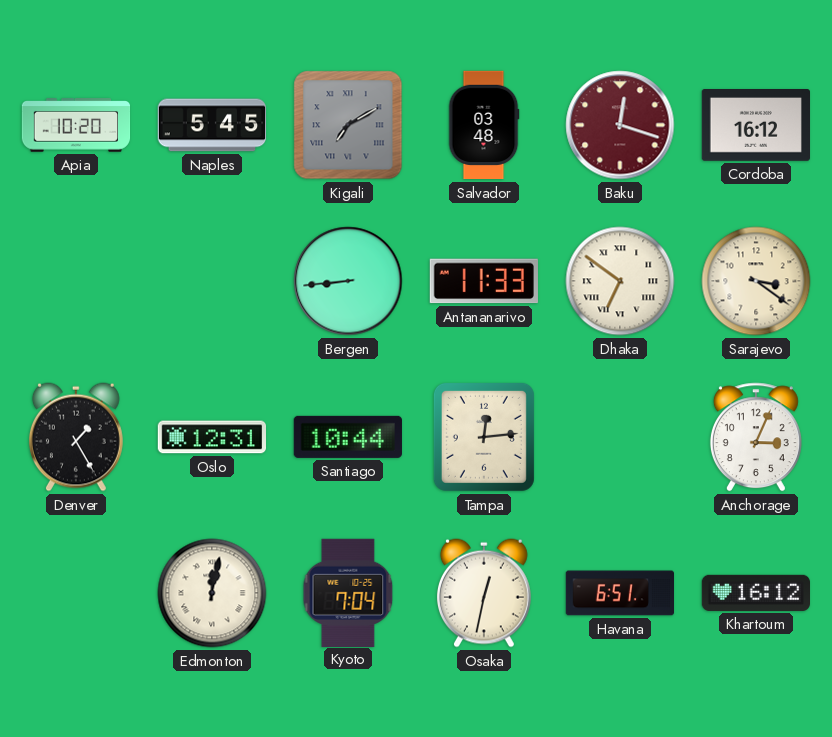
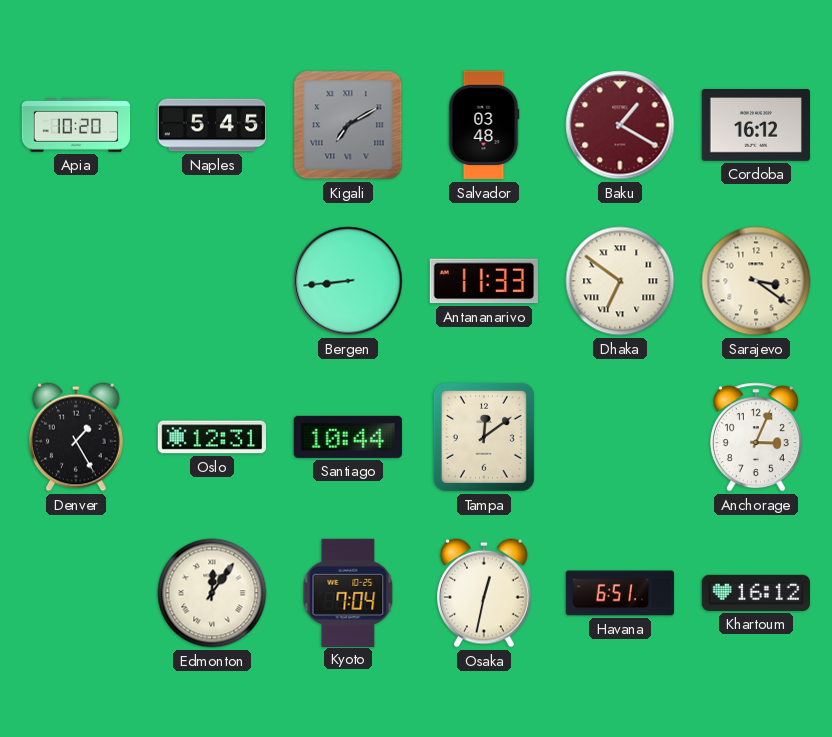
Baku: 12:18 -> 1:20
Tampa: 12:14 -> 12:09
Edmonton: 12:02 -> 12:06
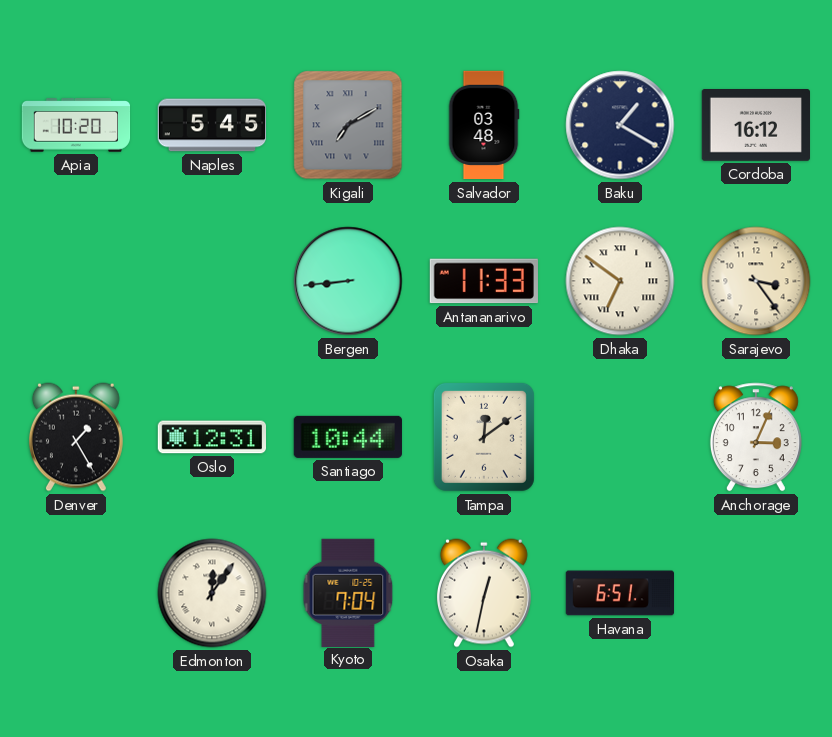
Baku dial: burgundy -> navy
Sarajevo: 3:21 -> 3:24
Khartoum: 16:12 -> none
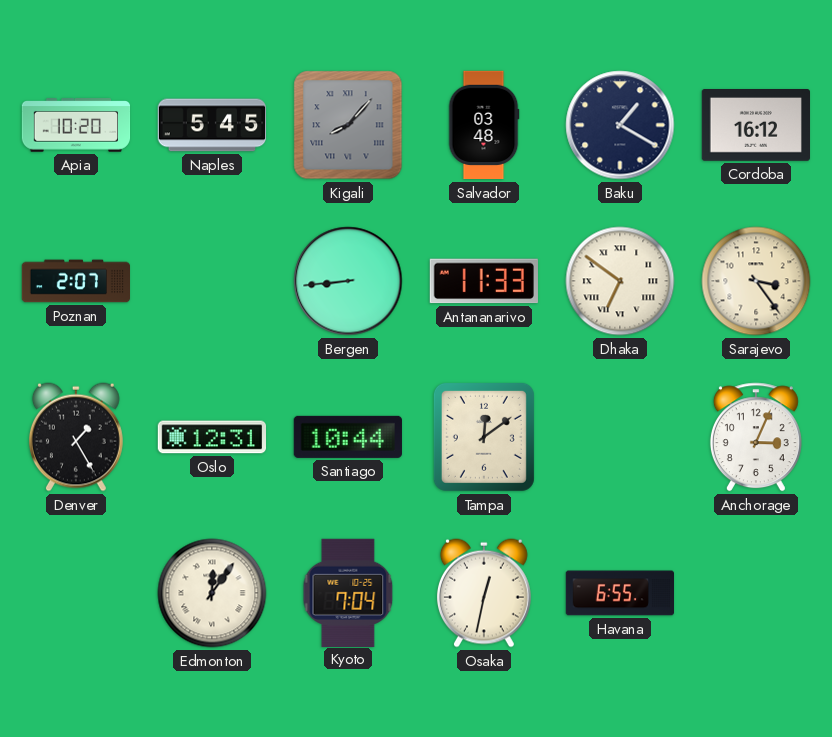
Kigali: 7:10 -> 8:07
Poznan: none -> 2:07
Havana: 6:51 -> 6:55
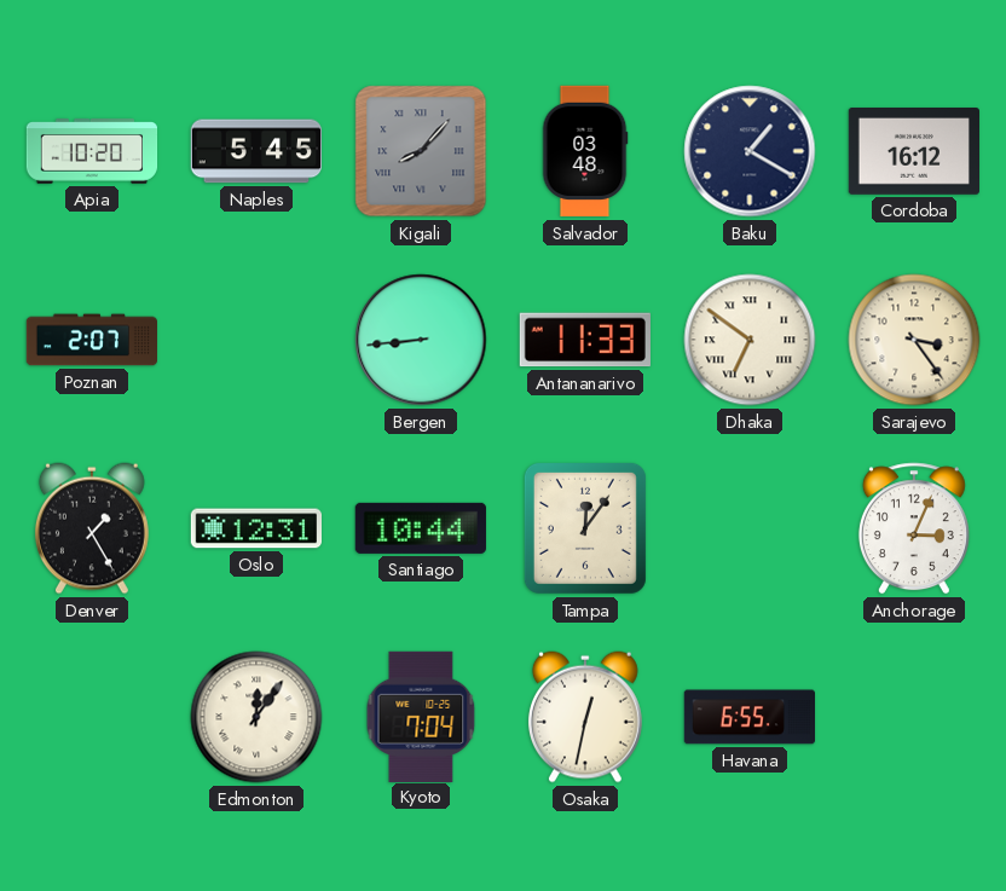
Tampa: 12:09 -> 12:06
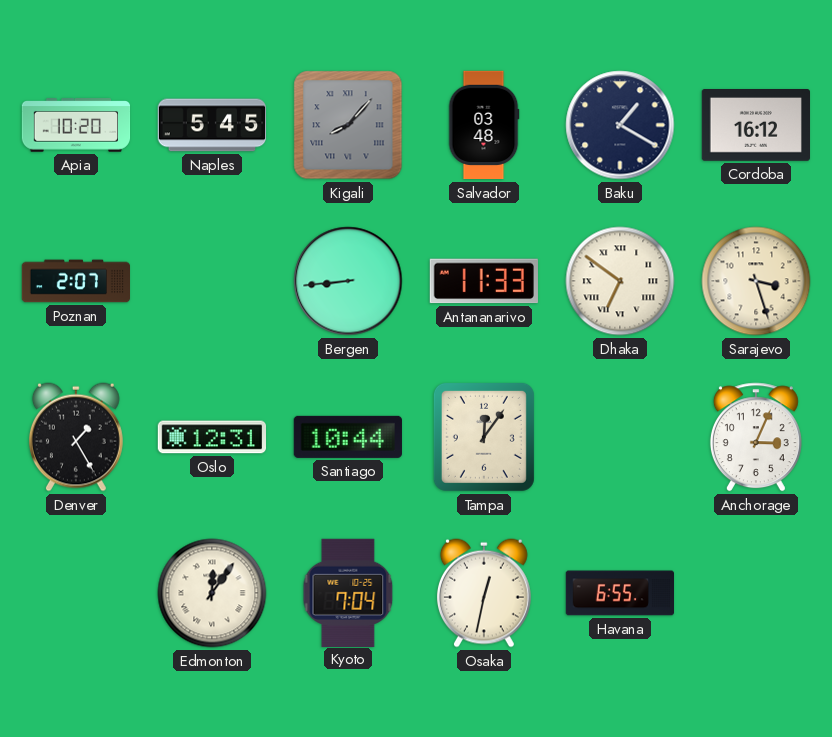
Sarajevo: 3:24 -> 3:27
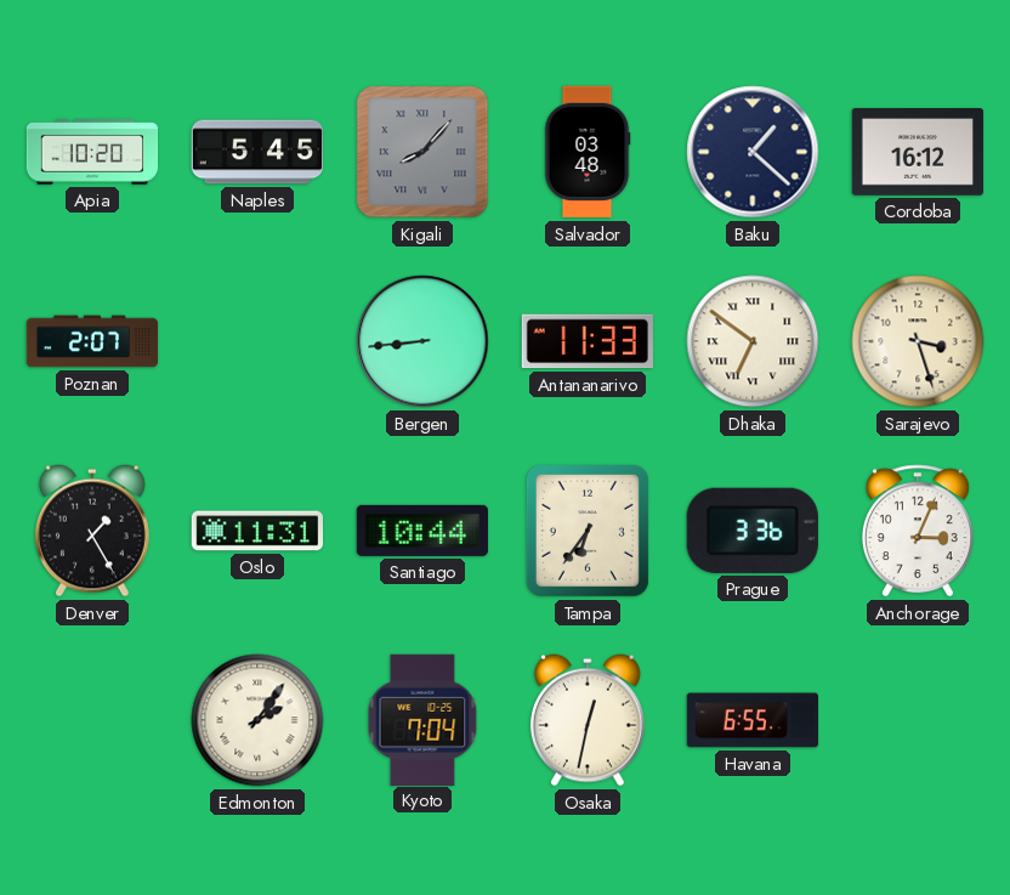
Baku: 1:20 -> 1:22
Oslo: 12:31 -> 11:31
Tampa: 12:06 -> 6:36
Prague: none -> 3:36
Edmonton: 12:06 -> 2:06
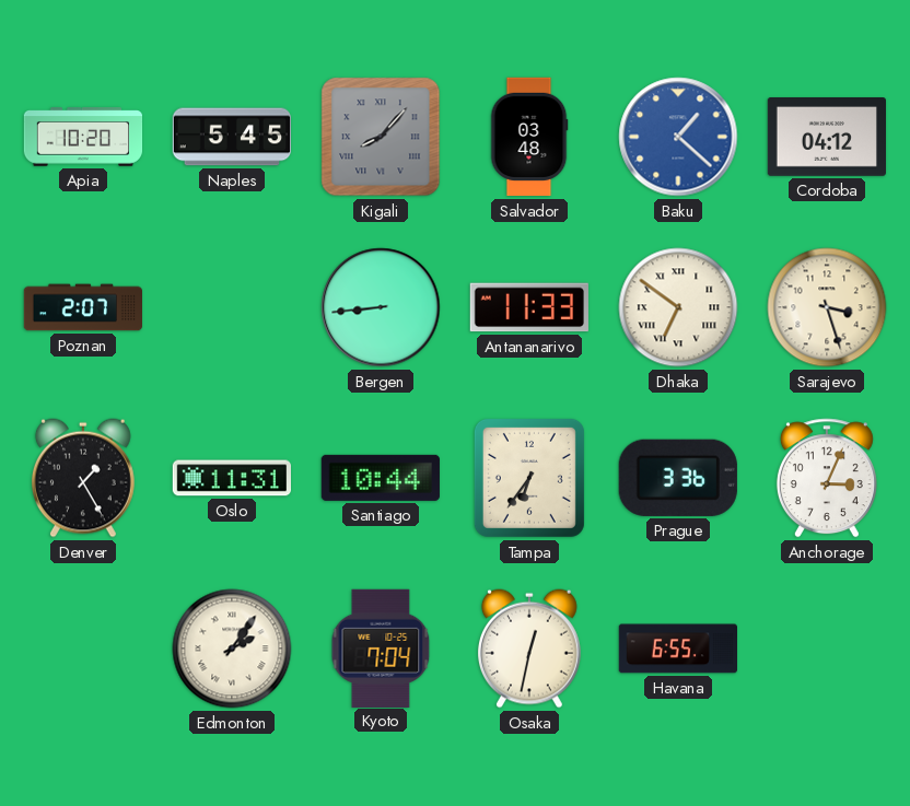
Baku dial: navy -> blue
Cordoba: 16:12 -> 04:12
